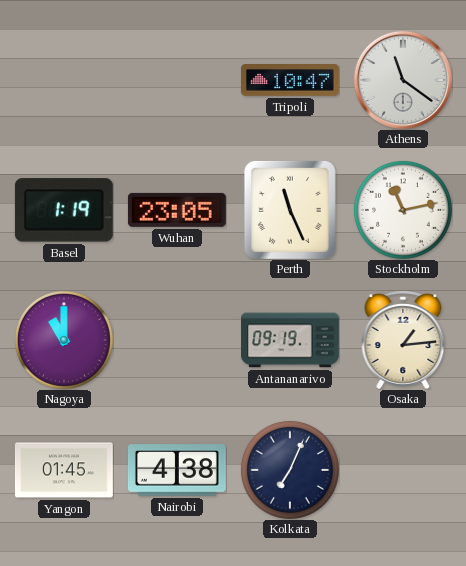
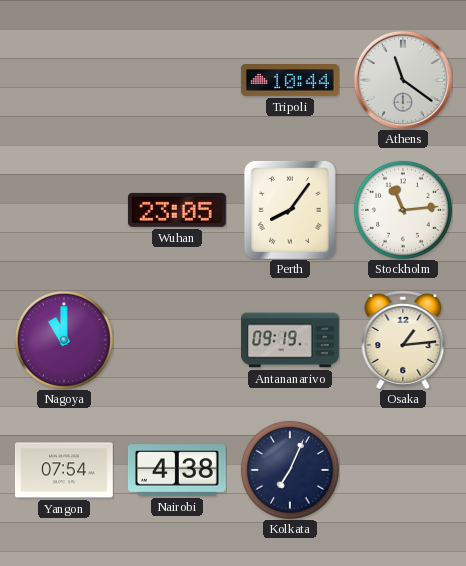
Tripoli: 10:47 -> 10:44
Basel: 1:19 -> none
Perth: 11:26 -> 8:06
Stockholm: 11:13 -> 11:14
Yangon: 01:45 -> 07:54
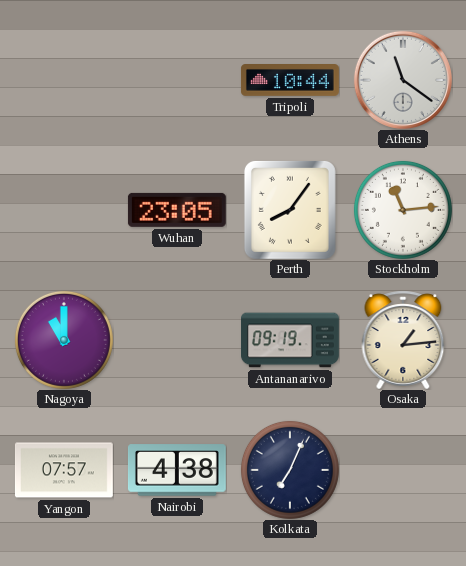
Yangon: 07:54 -> 07:57
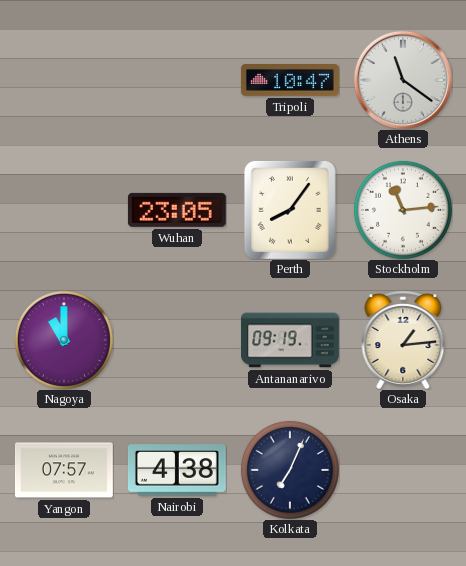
Tripoli: 10:44 -> 10:47
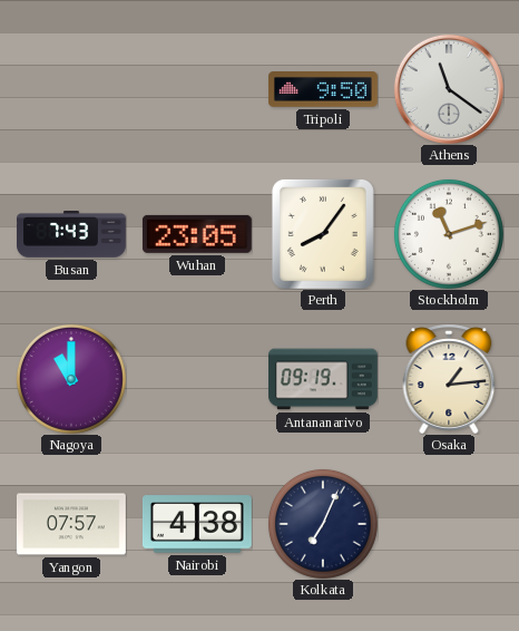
Tripoli: 10:47 -> 9:50
Busan: none -> 7:43
Stockholm: 11:14 -> 11:12
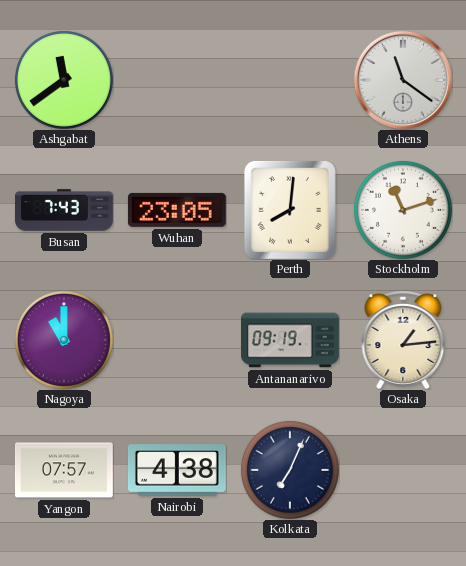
Ashgabat: none -> 11:39
Tripoli: 9:50 -> none
Perth: 8:06 -> 8:01
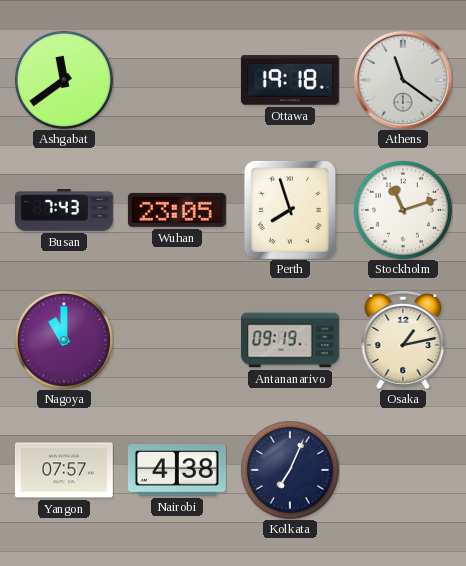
Ottawa: none -> 19:18
Perth: 8:01 -> 7:57
Osaka: 1:14 -> 1:13
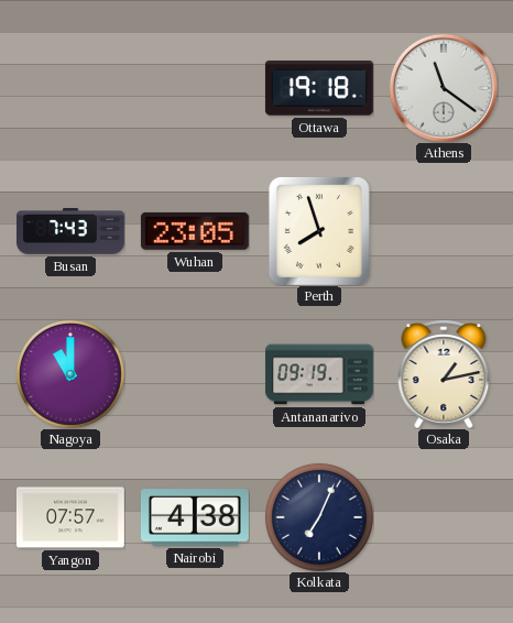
Ashgabat: 11:39 -> none
Stockholm: 11:12 -> none
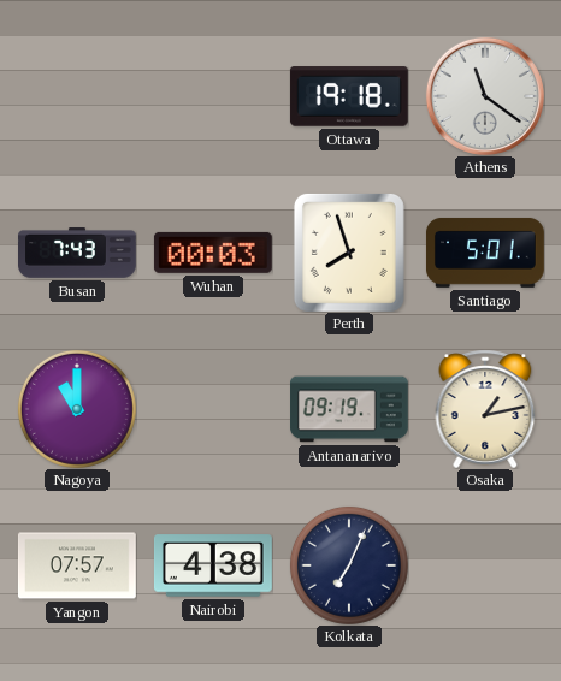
Wuhan: 23:05 -> 00:03
Santiago: none -> 5:01
